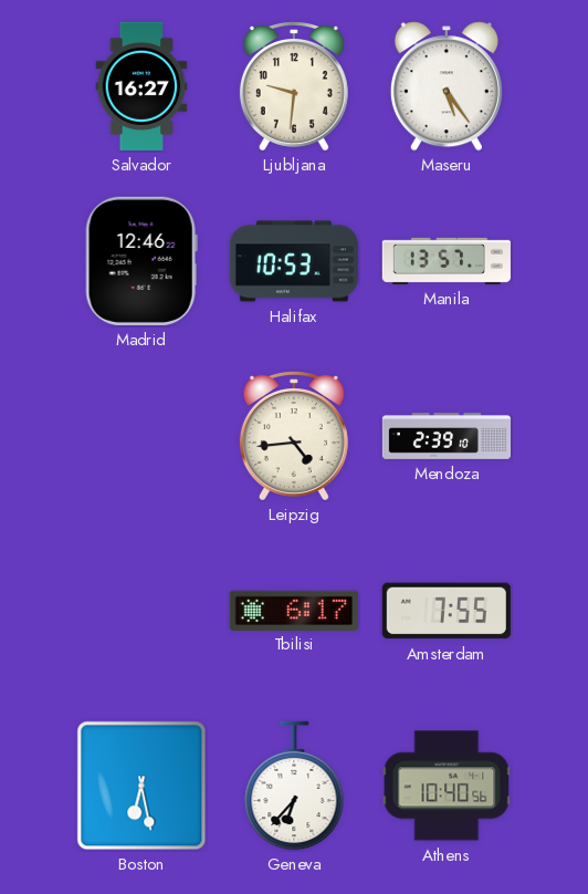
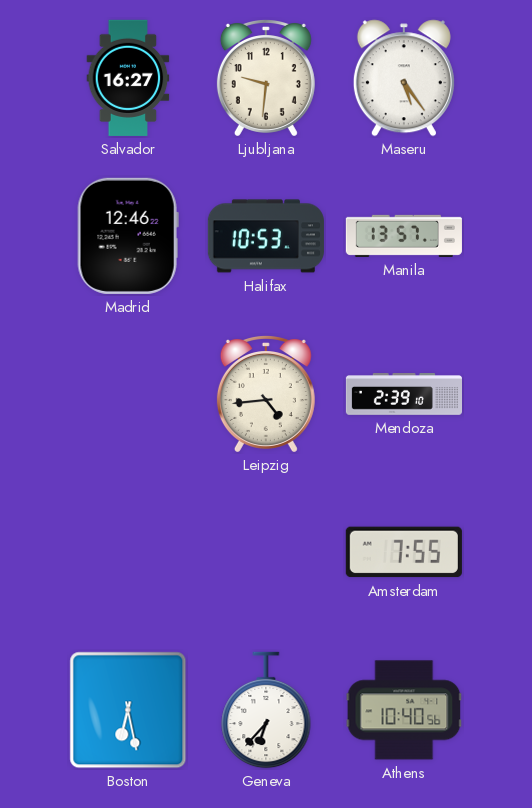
Tbilisi: 6:17 -> none
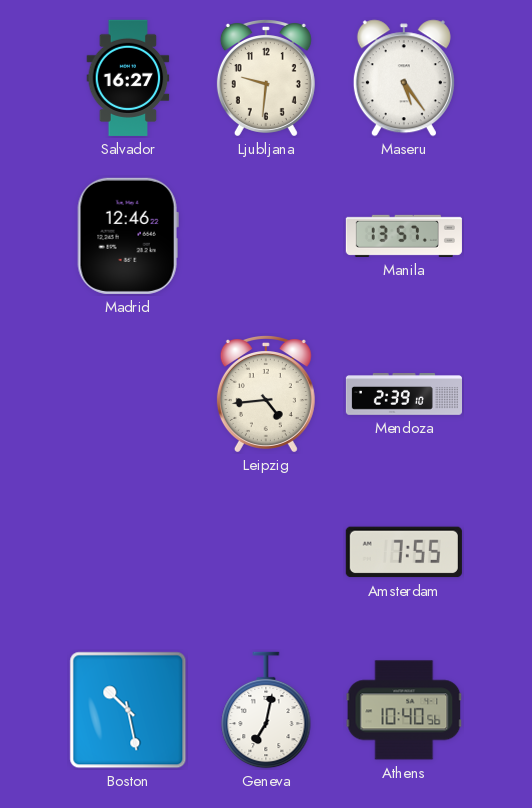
Halifax: 10:53 -> none
Boston: 6:28 -> 10:28
Geneva: 6:37 -> 7:02
